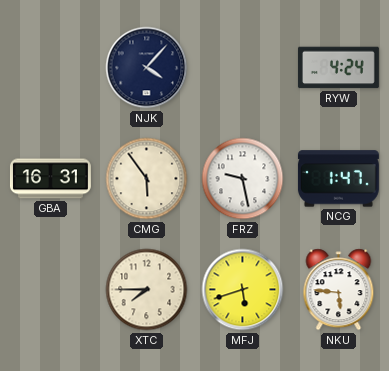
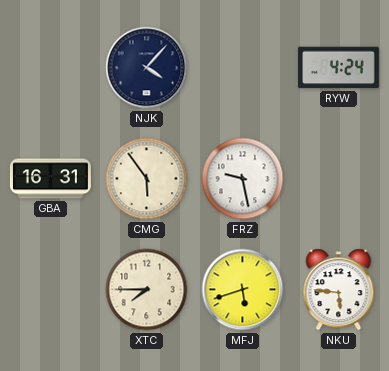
NCG: 1:47 -> none
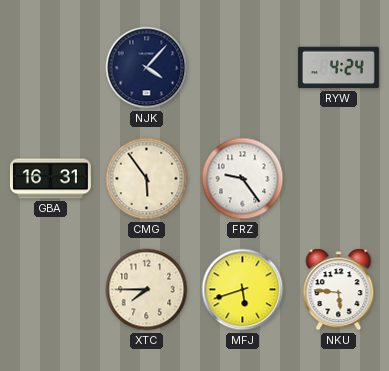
FRZ: 9:28 -> 9:24
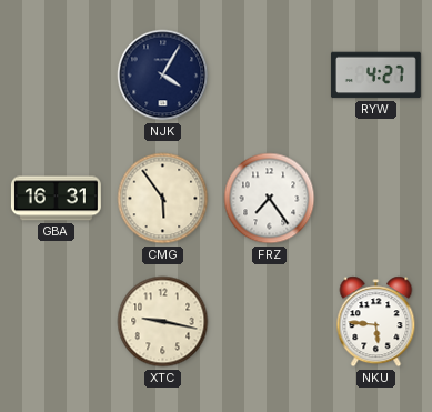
NJK: 4:07 -> 4:05
RYW: 4:24 -> 4:27
FRZ: 9:24 -> 7:24
XTC: 7:45 -> 9:17
MFJ: 5:42 -> none
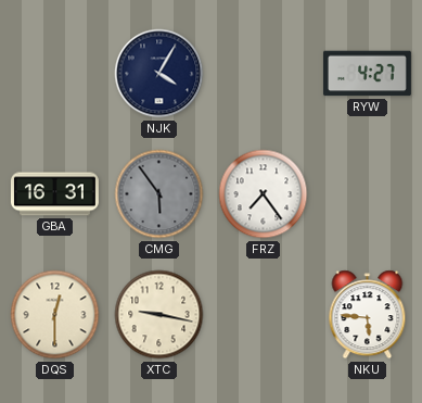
CMG dial: cream -> grey
DQS: none -> 12:30
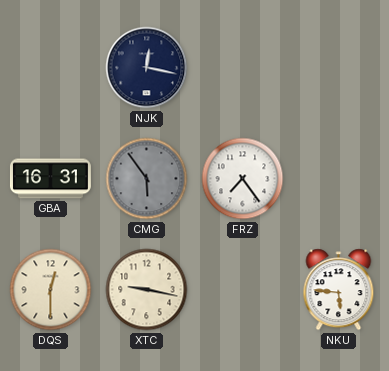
NJK: 4:05 -> 12:17
RYW: 4:27 -> none
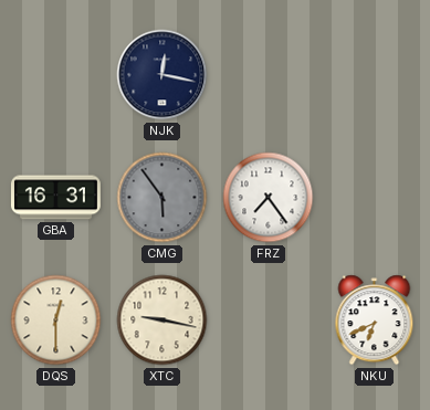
NKU: 5:46 -> 6:41
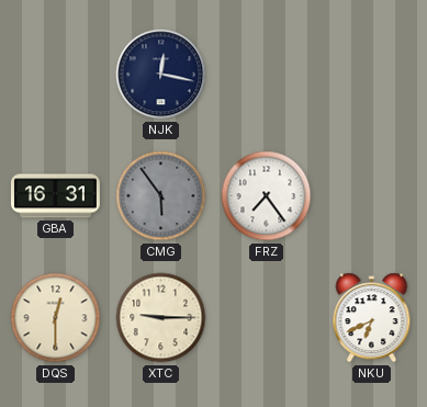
XTC: 9:17 -> 9:15
